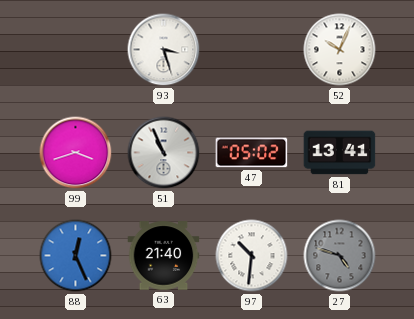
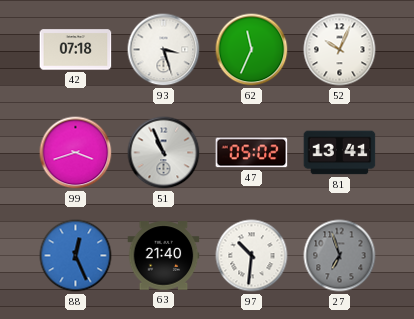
42: none -> 07:18
62: none -> 11:34
27: 4:48 -> 6:57
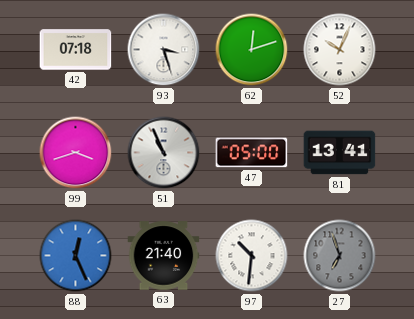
62: 11:34 -> 12:12
47: 05:02 -> 05:00
